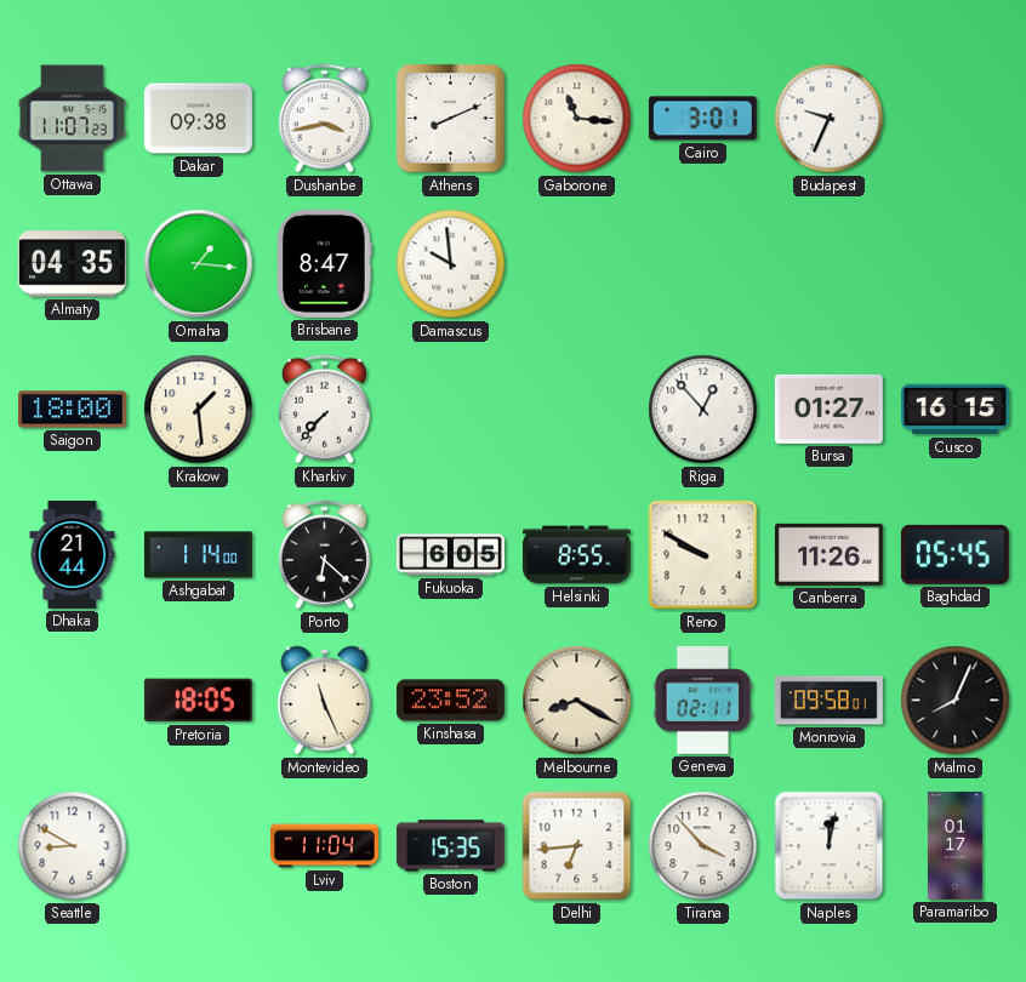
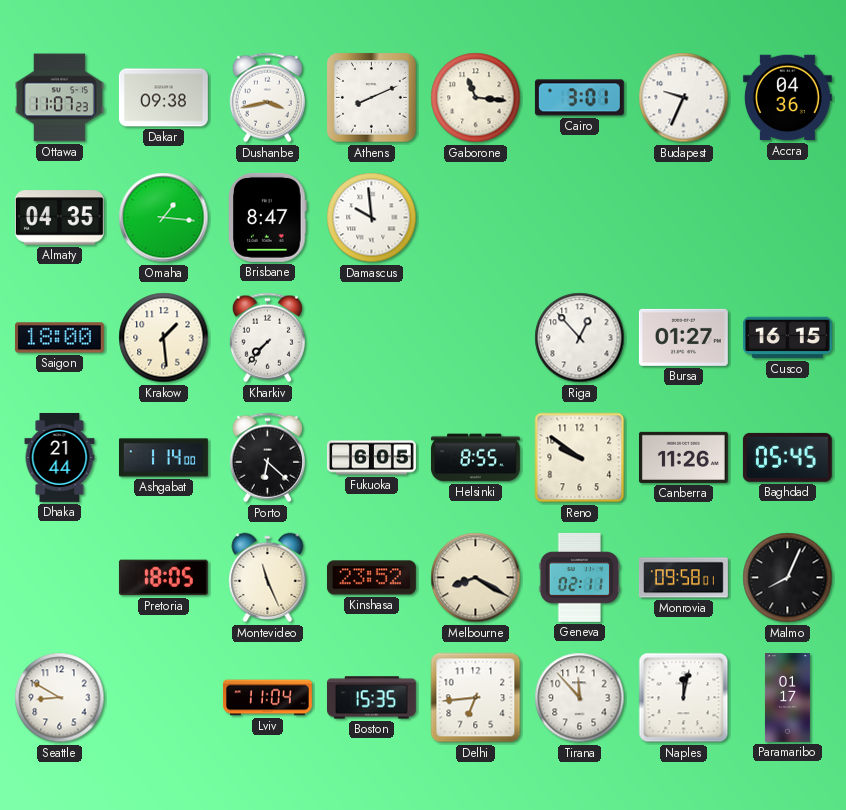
Accra: none -> 04:36
Reno: 9:50 -> 9:51
Tirana: 3:53 -> 11:53
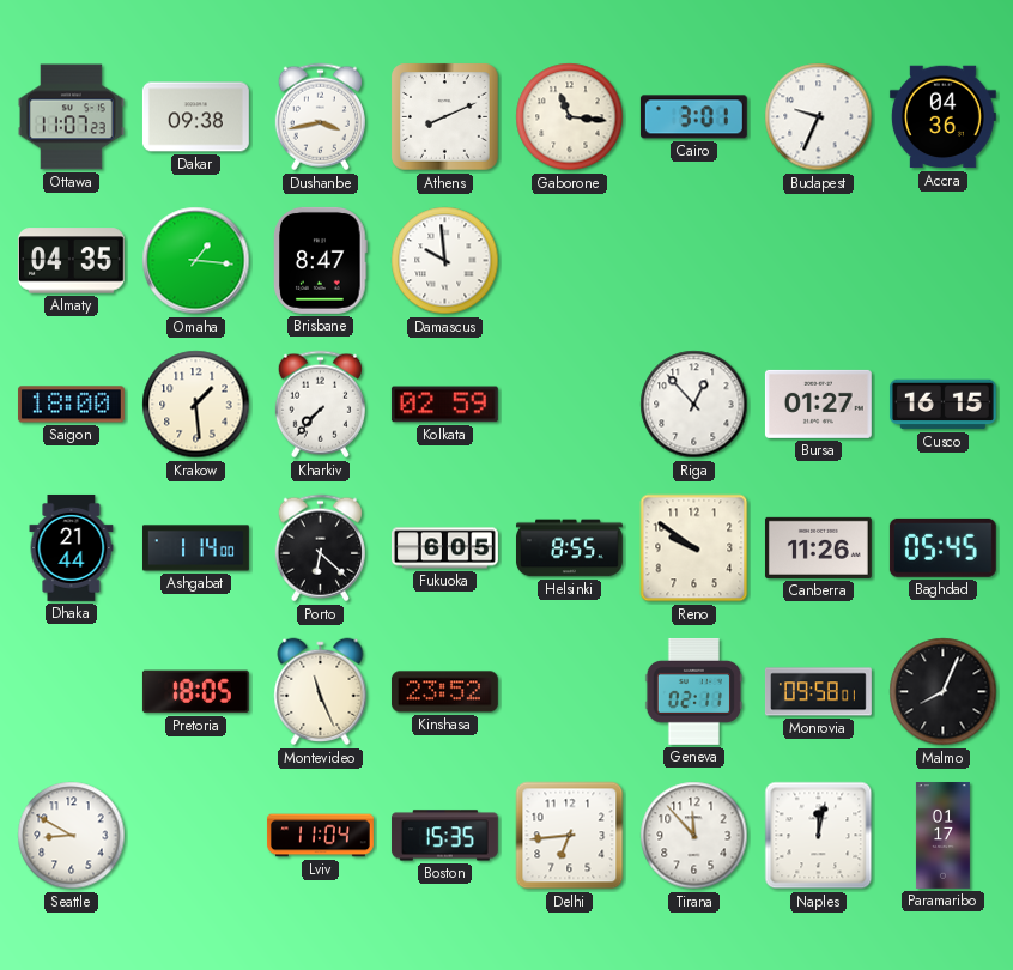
Kolkata: none -> 02:59
Melbourne: 8:20 -> none
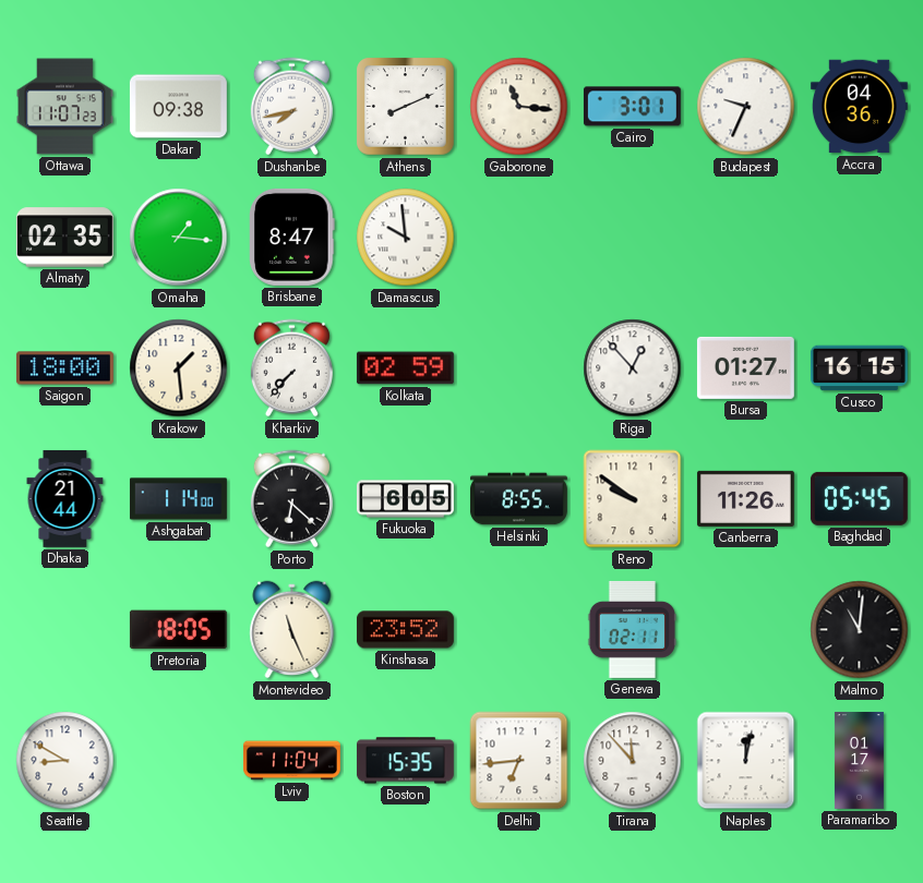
Dushanbe: 3:43 -> 7:43
Almaty: 04:35 -> 02:35
Monrovia: 09:58 -> none
Malmo: 8:04 -> 11:01
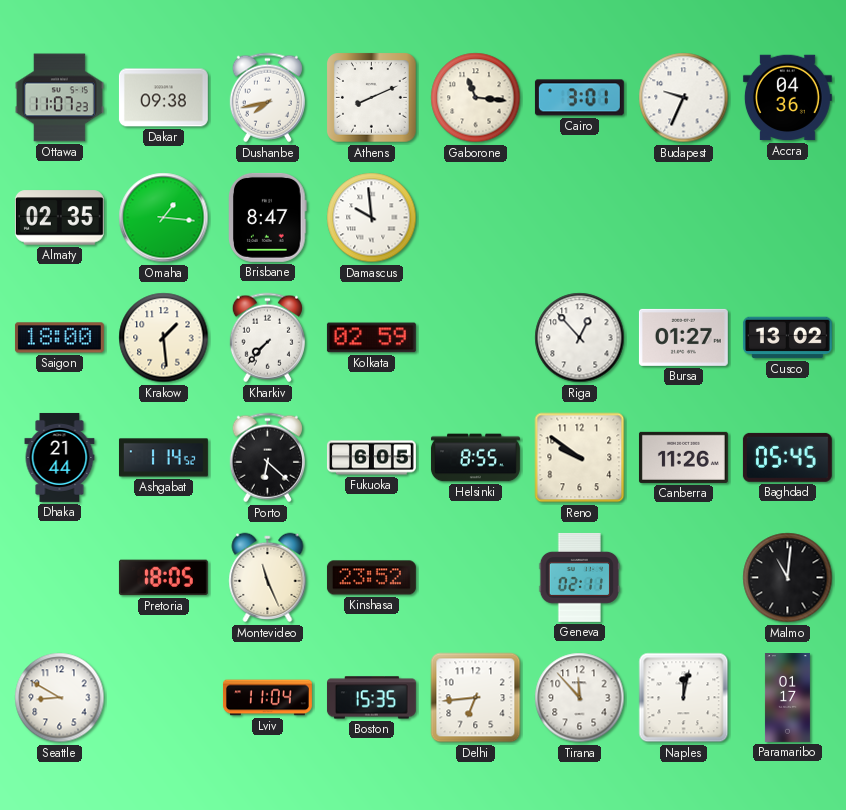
Cusco: 16:15 -> 13:02
Ashgabat: 1:14:00 -> 1:14:52
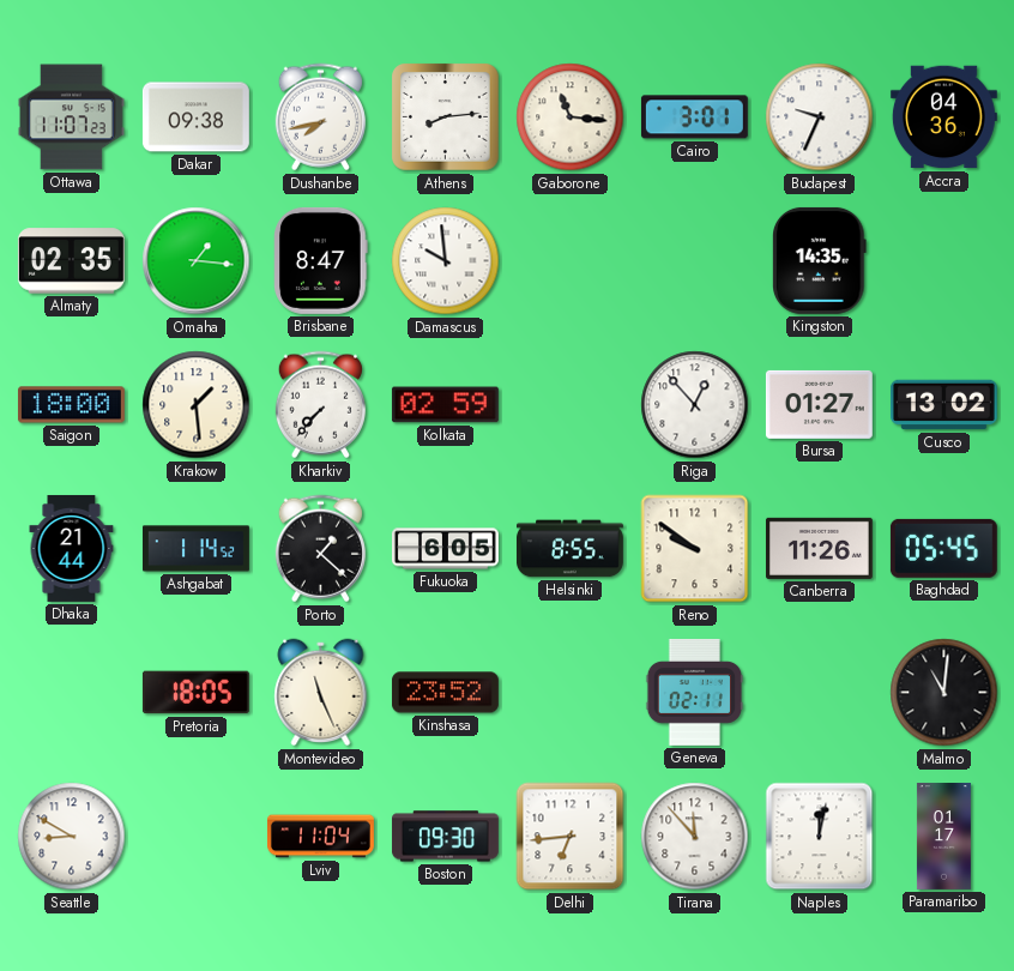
Athens: 8:11 -> 8:14
Kingston: none -> 14:35
Porto: 6:22 -> 1:22
Boston: 15:35 -> 09:30
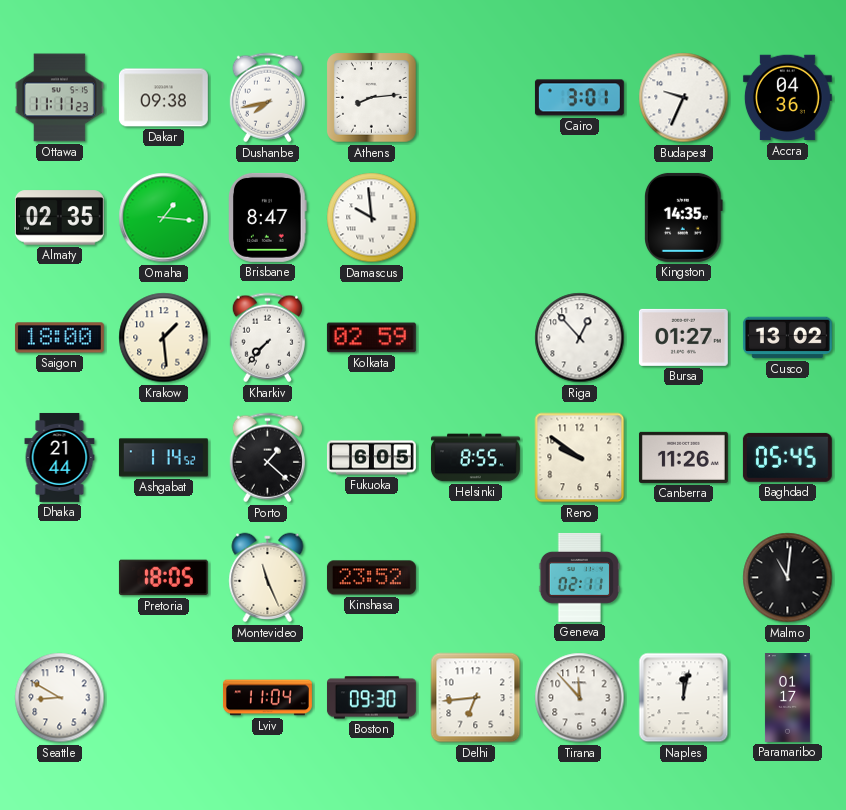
Ottawa: 11:07 -> 11:11
Gaborone: 11:16 -> none
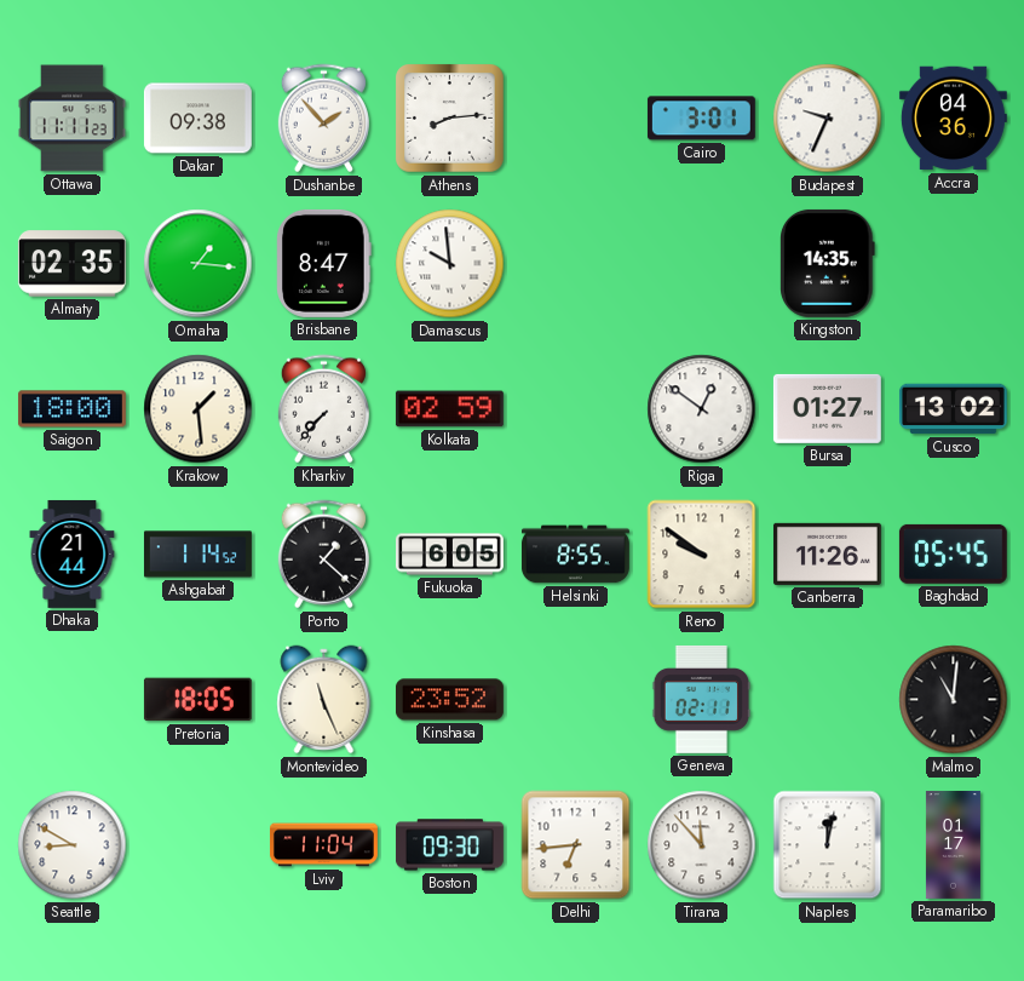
Dushanbe: 7:43 -> 1:53
Riga: 12:53 -> 12:51
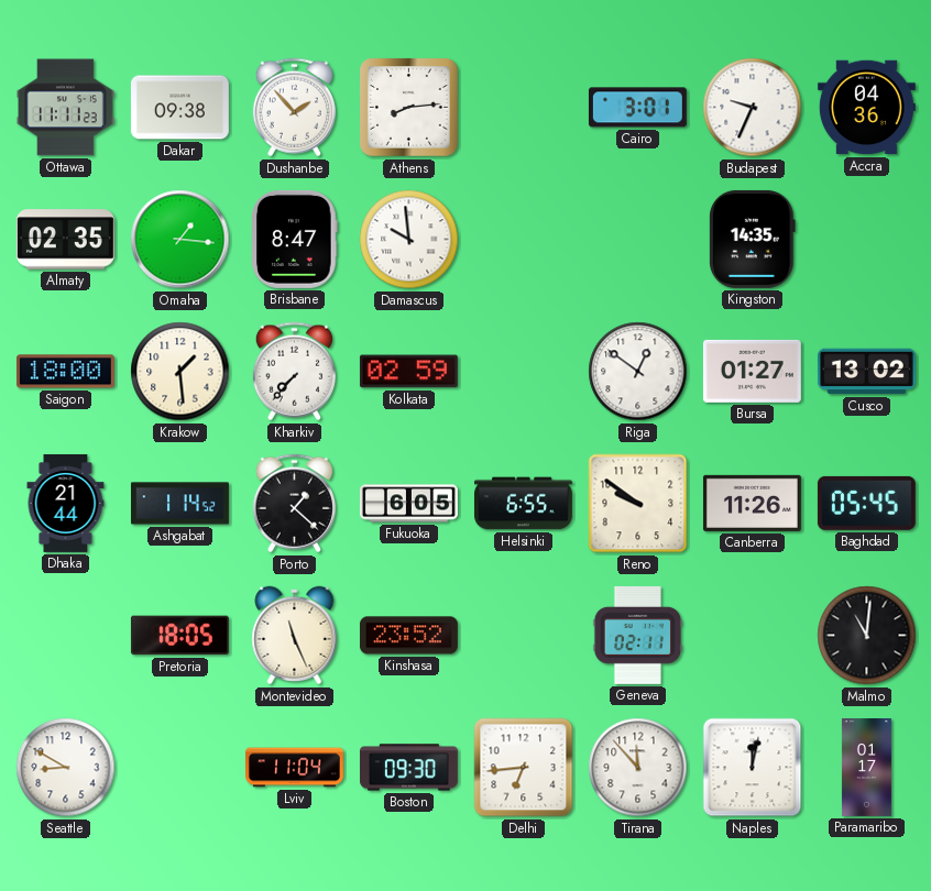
Helsinki: 8:55 -> 6:55
